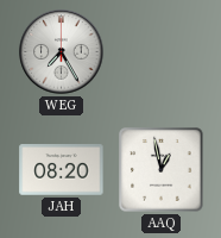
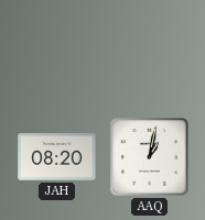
WEG: 7:25 -> none
AAQ: 12:58 -> 1:02
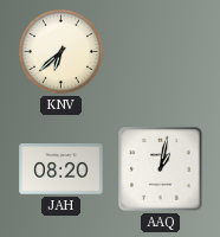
KNV: none -> 6:38
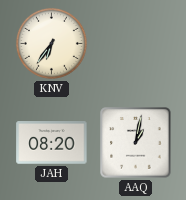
KNV: 6:38 -> 6:36
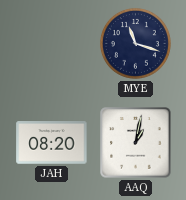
KNV: 6:36 -> none
MYE: none -> 11:18
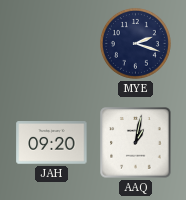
MYE: 11:18 -> 2:18
JAH: 08:20 -> 09:20
